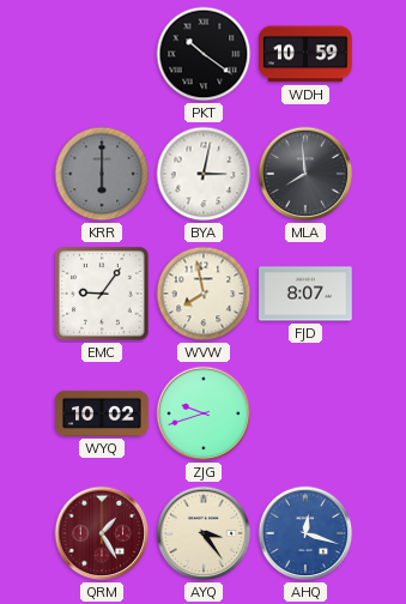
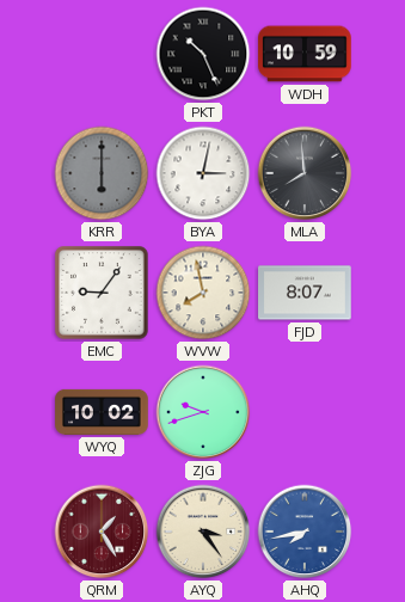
PKT: 10:21 -> 10:26
AHQ: 12:18 -> 7:43
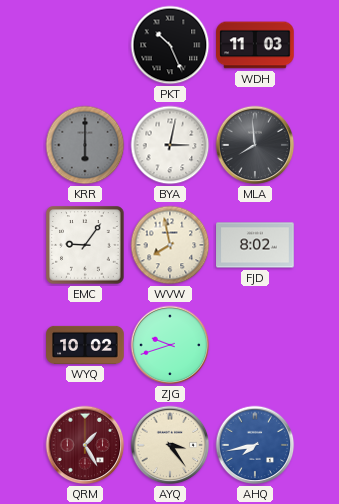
WDH: 10:59 -> 11:03
FJD: 8:07 -> 8:02
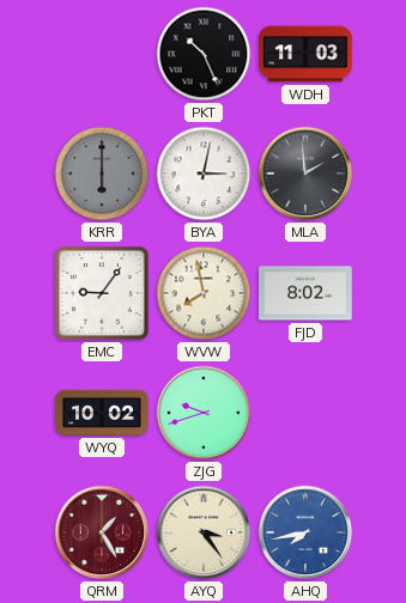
MLA: 7:59 -> 1:59
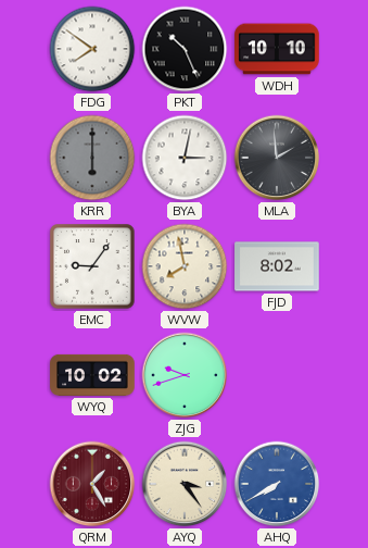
FDG: none -> 7:51
WDH: 11:03 -> 10:10
AHQ: 7:43 -> 7:40
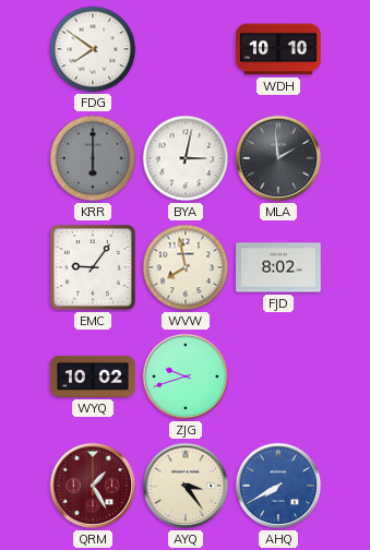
PKT: 10:26 -> none
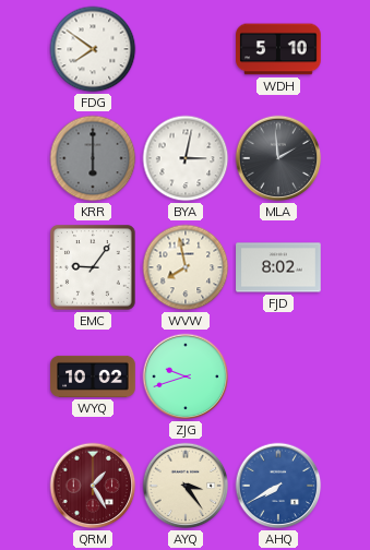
WDH: 10:10 -> 5:10
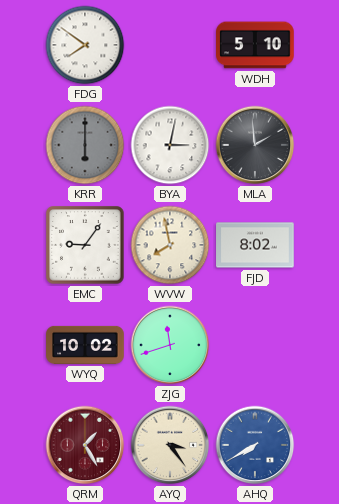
ZJG: 9:42 -> 11:42
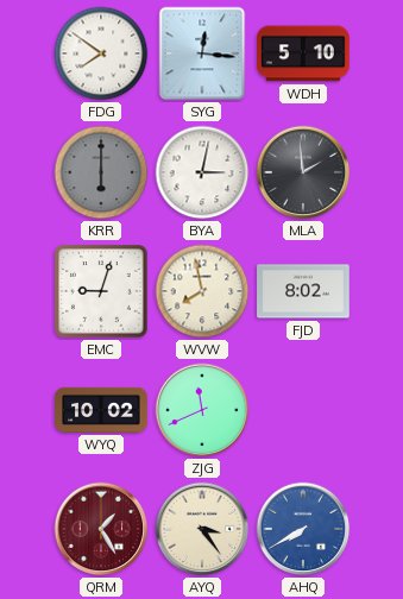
SYG: none -> 12:16
EMC: 9:06 -> 9:03
ZJG: 11:42 -> 11:41
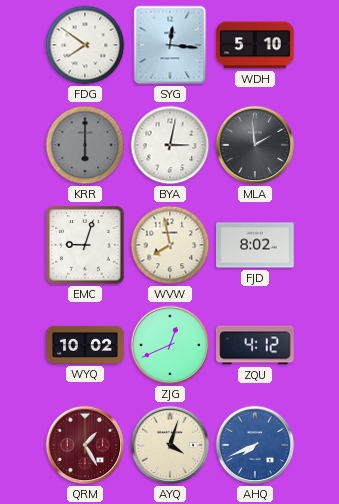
ZJG: 11:41 -> 12:41
ZQU: none -> 4:12
AYQ: 3:24 -> 4:03
AHQ: 7:40 -> 7:41
